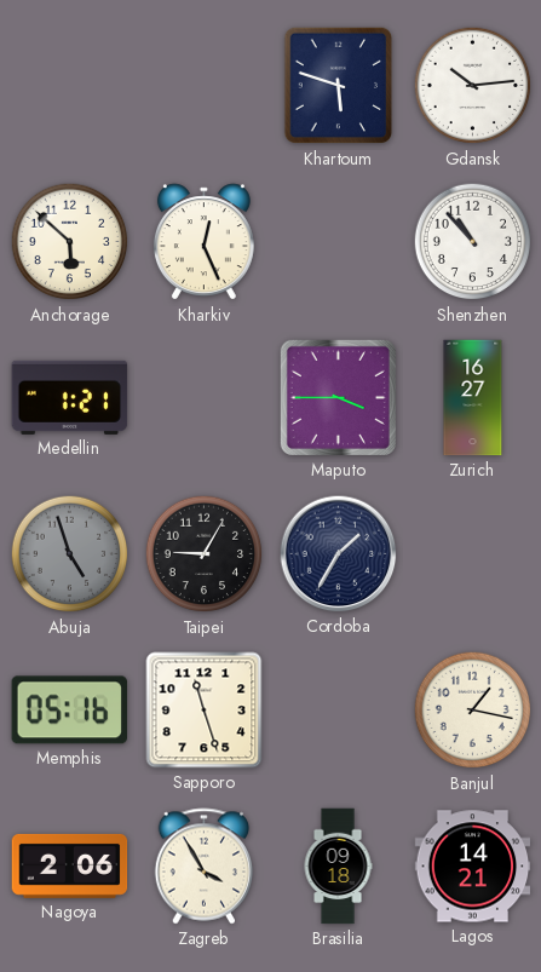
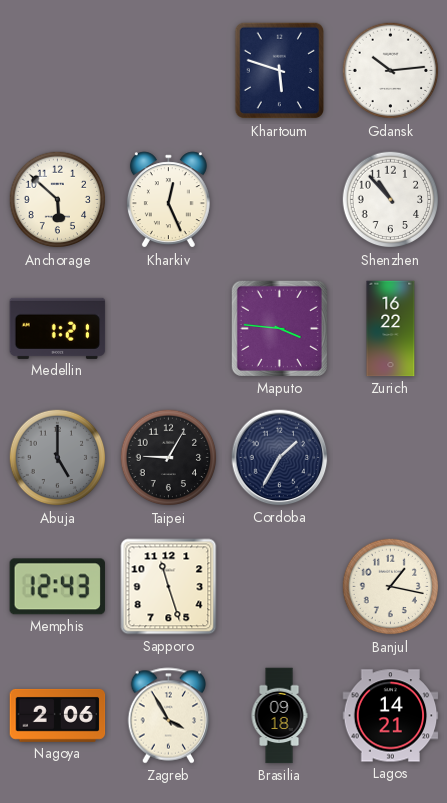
Maputo: 3:45 -> 3:46
Zurich: 16:27 -> 16:22
Abuja: 4:57 -> 5:00
Memphis: 05:16 -> 12:43
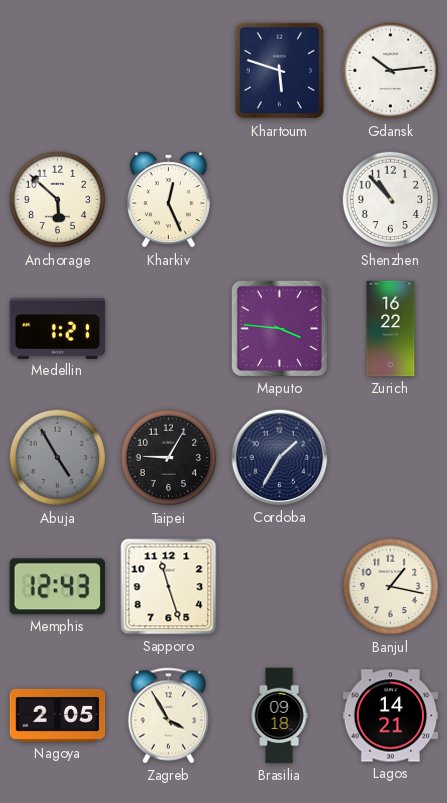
Abuja: 5:00 -> 4:55
Nagoya: 2:06 -> 2:05
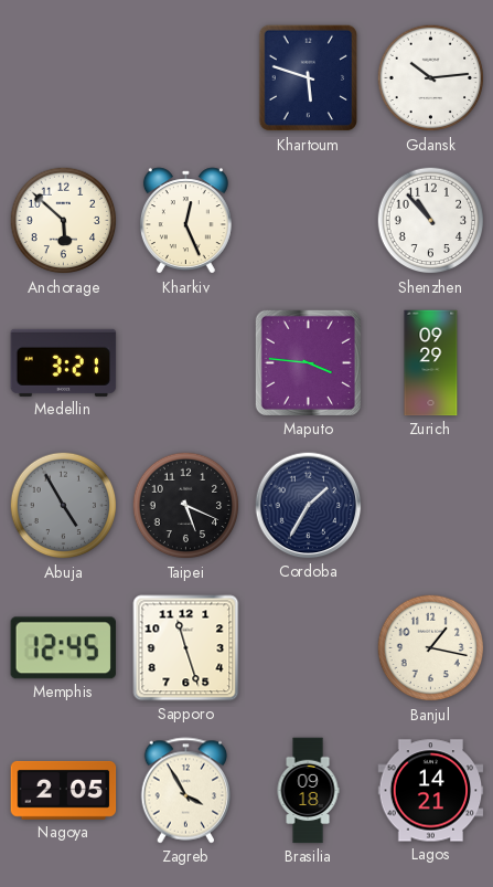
Medellin: 1:21 -> 3:21
Zurich: 16:22 -> 09:29
Taipei: 9:05 -> 5:19
Memphis: 12:43 -> 12:45
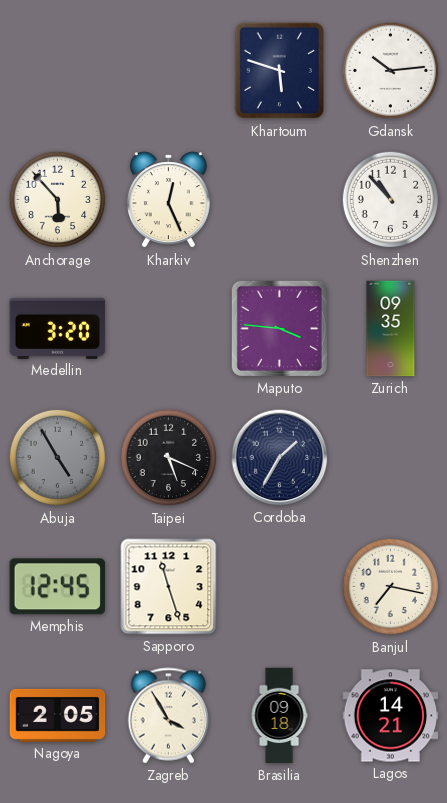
Anchorage: 5:52 -> 5:53
Medellin: 3:21 -> 3:20
Zurich: 09:29 -> 09:35
Banjul: 1:17 -> 7:17
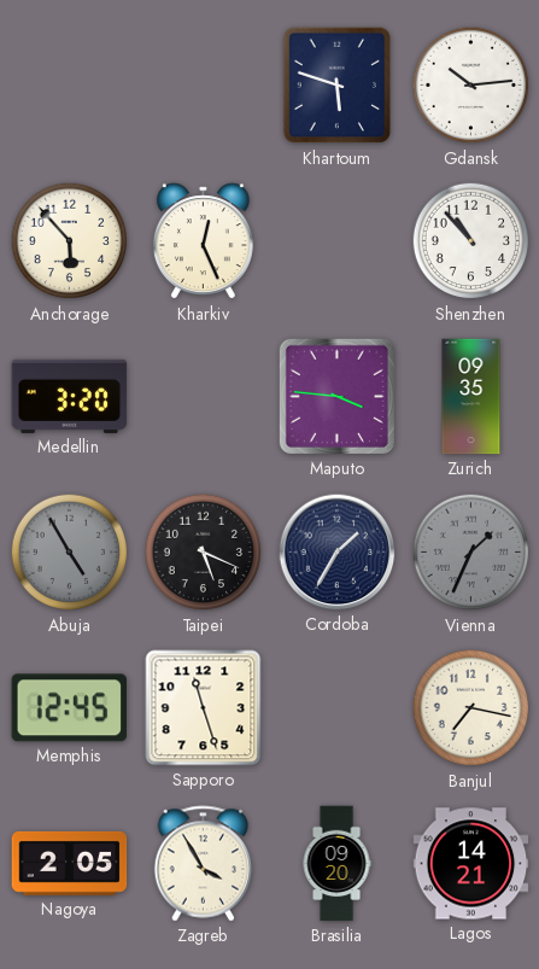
Vienna: none -> 1:34
Brasilia: 09:18 -> 09:20
